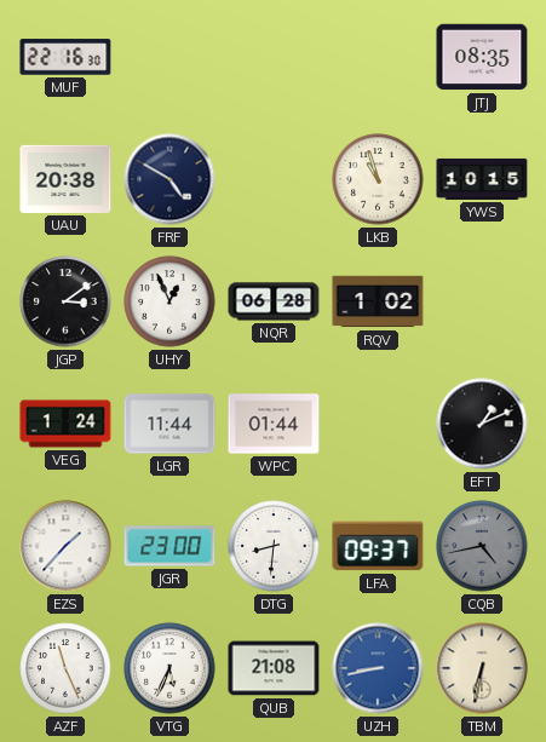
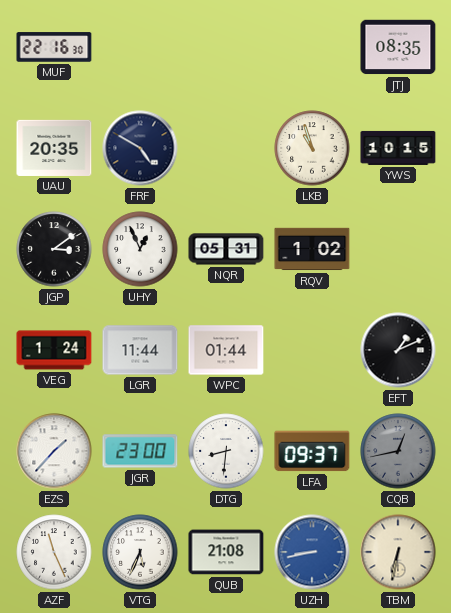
UAU: 20:38 -> 20:35
NQR: 06:28 -> 05:31
CQB: 4:43 -> 12:43
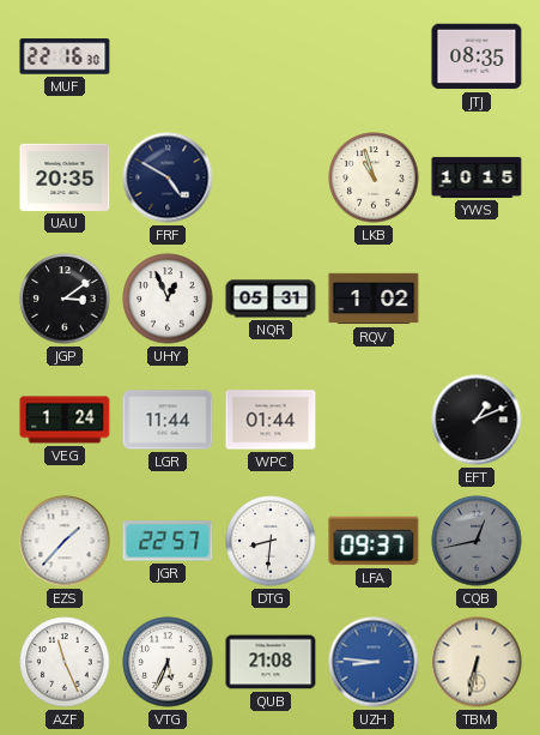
JGR: 23:00 -> 22:57
UZH: 8:43 -> 8:46
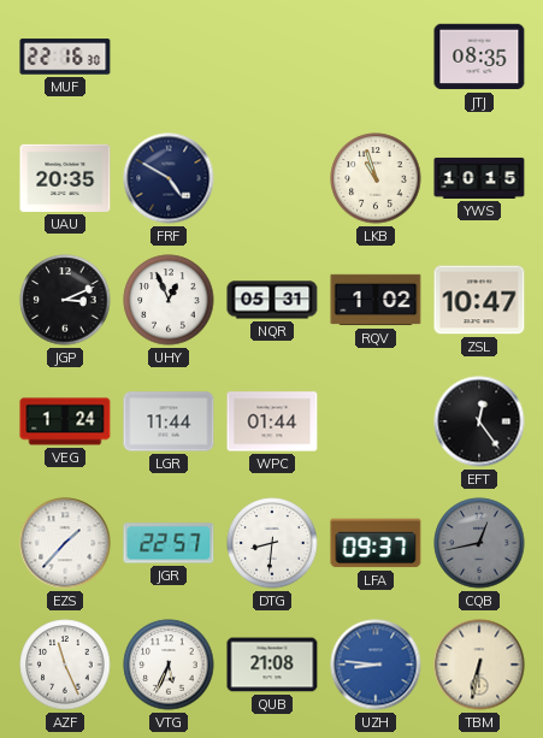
JGP: 3:09 -> 3:11
ZSL: none -> 10:47
EFT: 1:11 -> 12:24
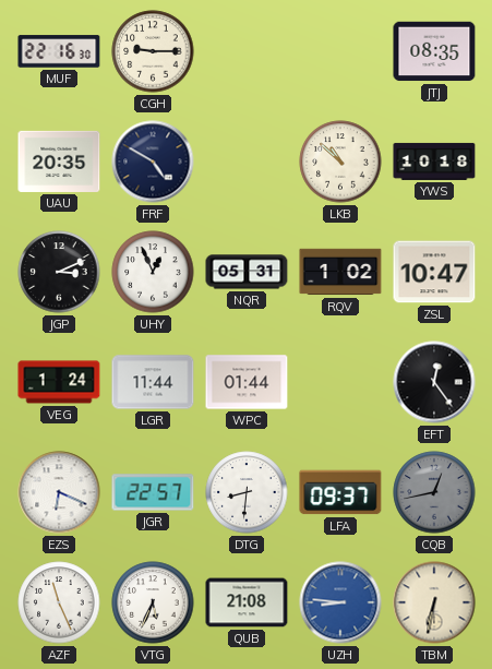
CGH: none -> 9:15
LKB: 10:57 -> 10:52
YWS: 10:15 -> 10:18
EZS: 1:37 -> 6:19
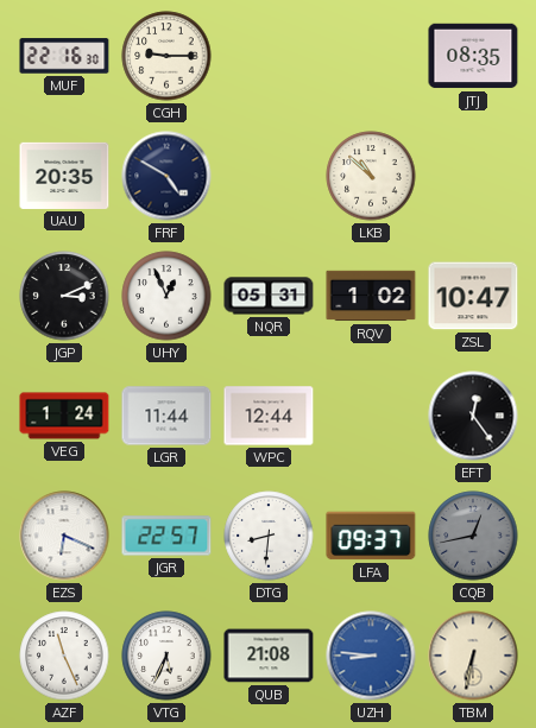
YWS: 10:18 -> none
WPC: 01:44 -> 12:44
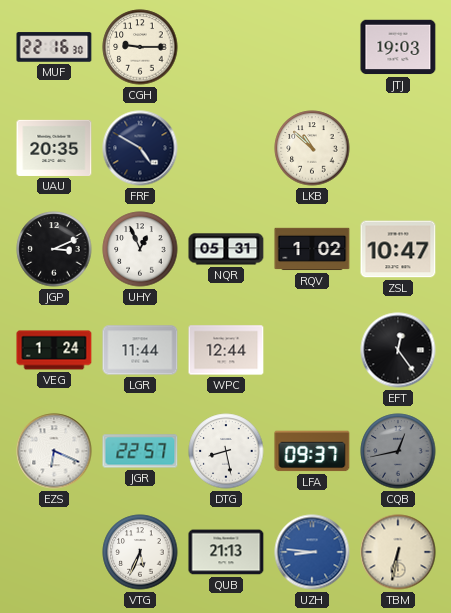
JTJ: 08:35 -> 19:03
DTG: 8:31 -> 8:28
AZF: 11:26 -> none
QUB: 21:08 -> 21:13
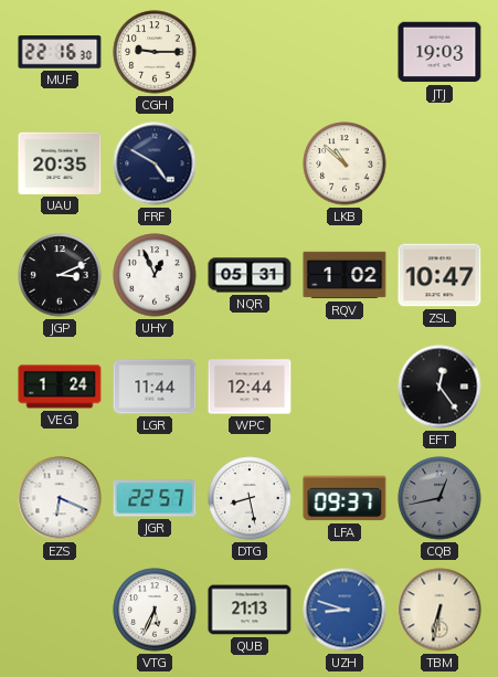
UZH: 8:46 -> 8:48
